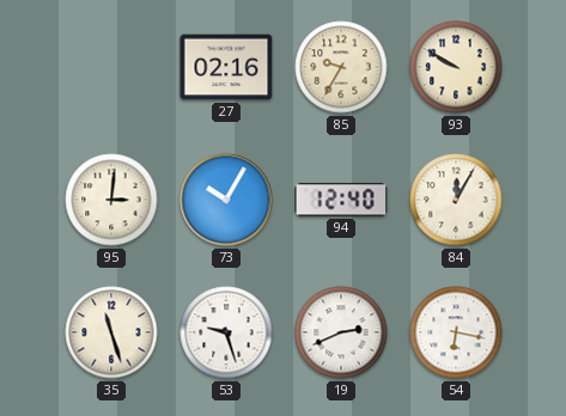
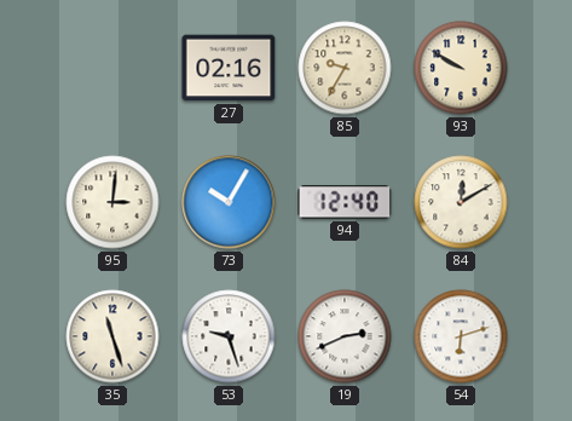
84: 12:05 -> 12:10
54: 6:17 -> 6:12
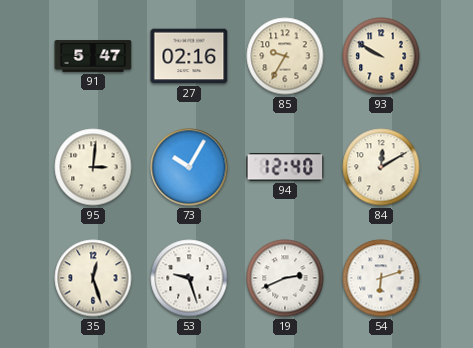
91: none -> 5:47
35: 11:27 -> 12:27
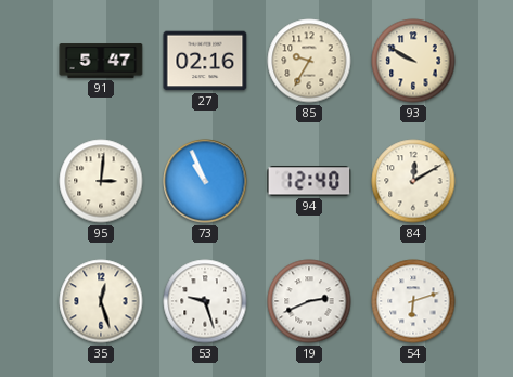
73: 10:05 -> 10:56
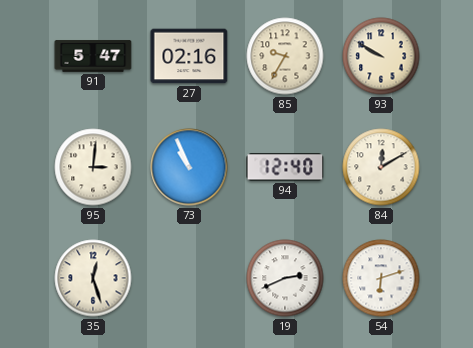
53: 9:27 -> none
